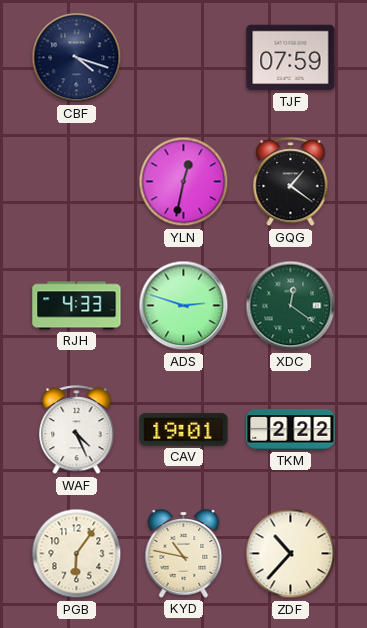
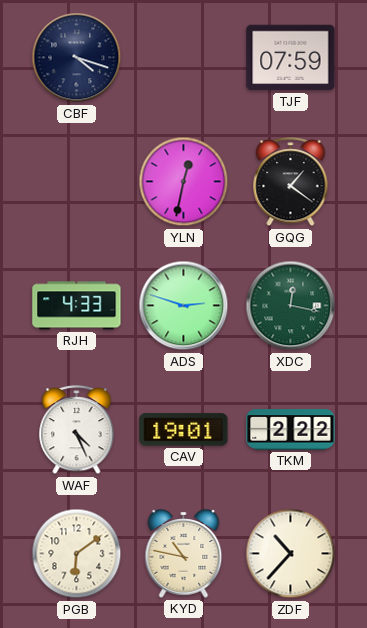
XDC: 12:21 -> 12:17
PGB: 6:06 -> 6:09
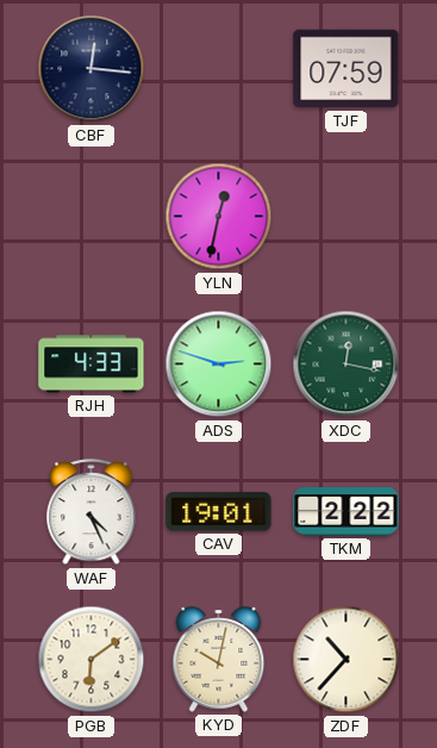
CBF: 4:18 -> 12:16
GQG: 1:21 -> none
KYD: 10:47 -> 10:02
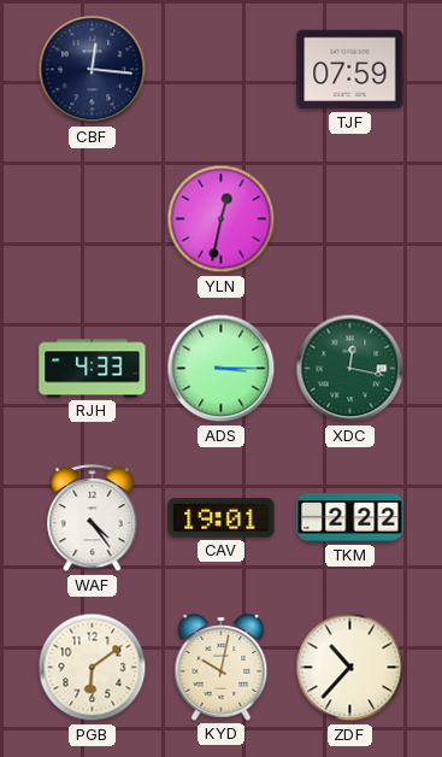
ADS: 2:48 -> 3:15
WAF: 4:26 -> 4:24
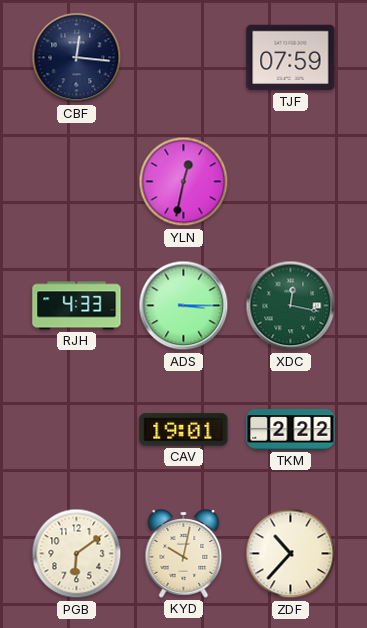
WAF: 4:24 -> none
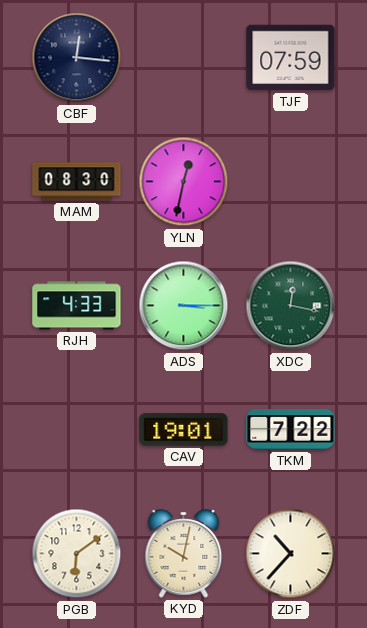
MAM: none -> 08:30
TKM: 2:22 -> 7:22
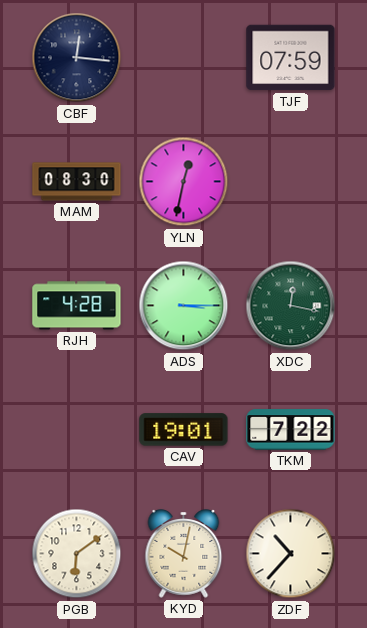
RJH: 4:33 -> 4:28
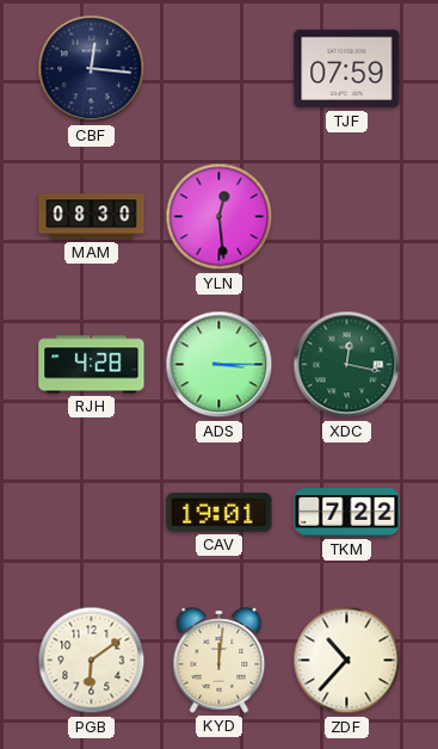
YLN: 12:32 -> 12:29
KYD: 10:02 -> 12:01
